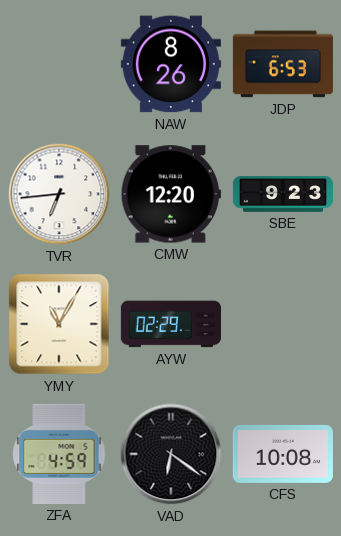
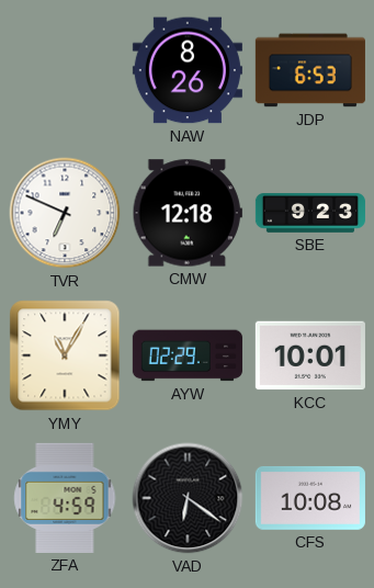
TVR: 6:44 -> 6:49
CMW: 12:20 -> 12:18
KCC: none -> 10:01
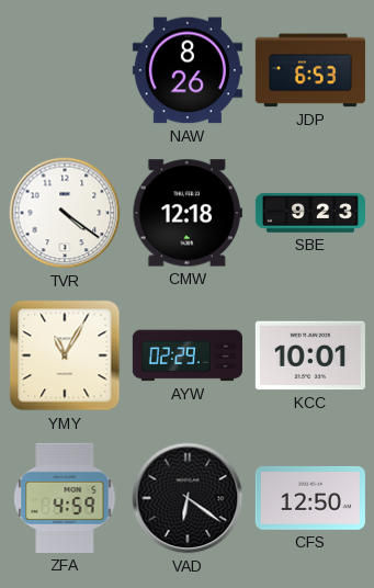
TVR: 6:49 -> 4:21
CFS: 10:08 -> 12:50
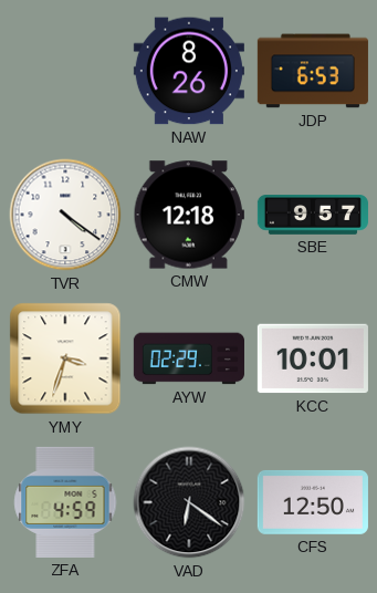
SBE: 9:23 -> 9:57
YMY: 11:05 -> 3:33
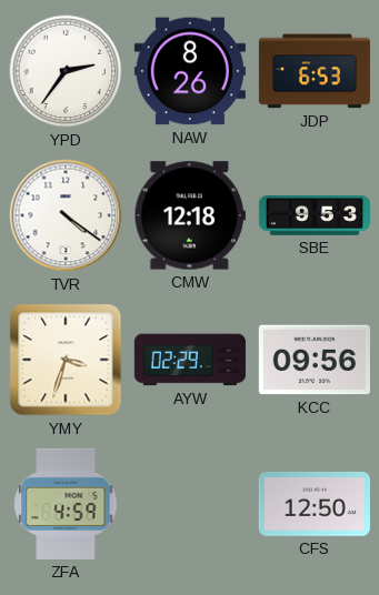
YPD: none -> 2:36
SBE: 9:57 -> 9:53
KCC: 10:01 -> 09:56
VAD: 6:21 -> none
